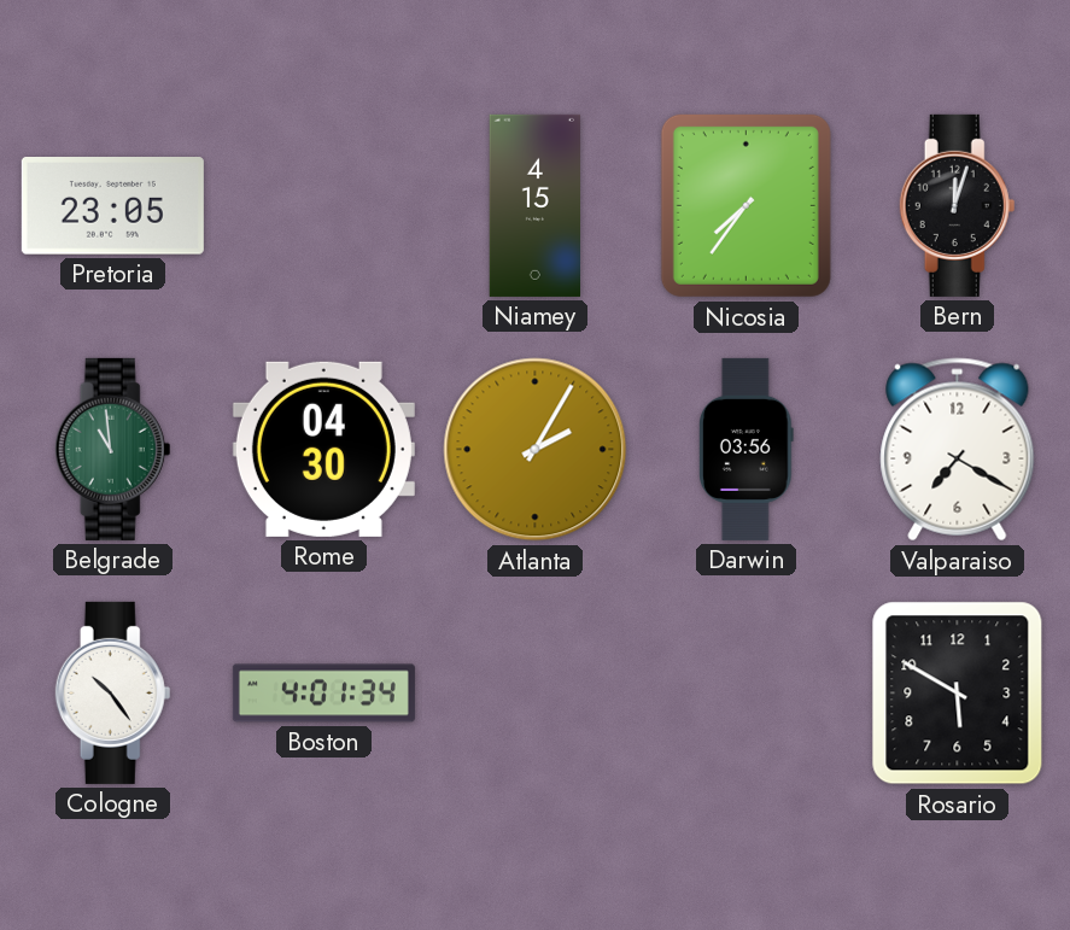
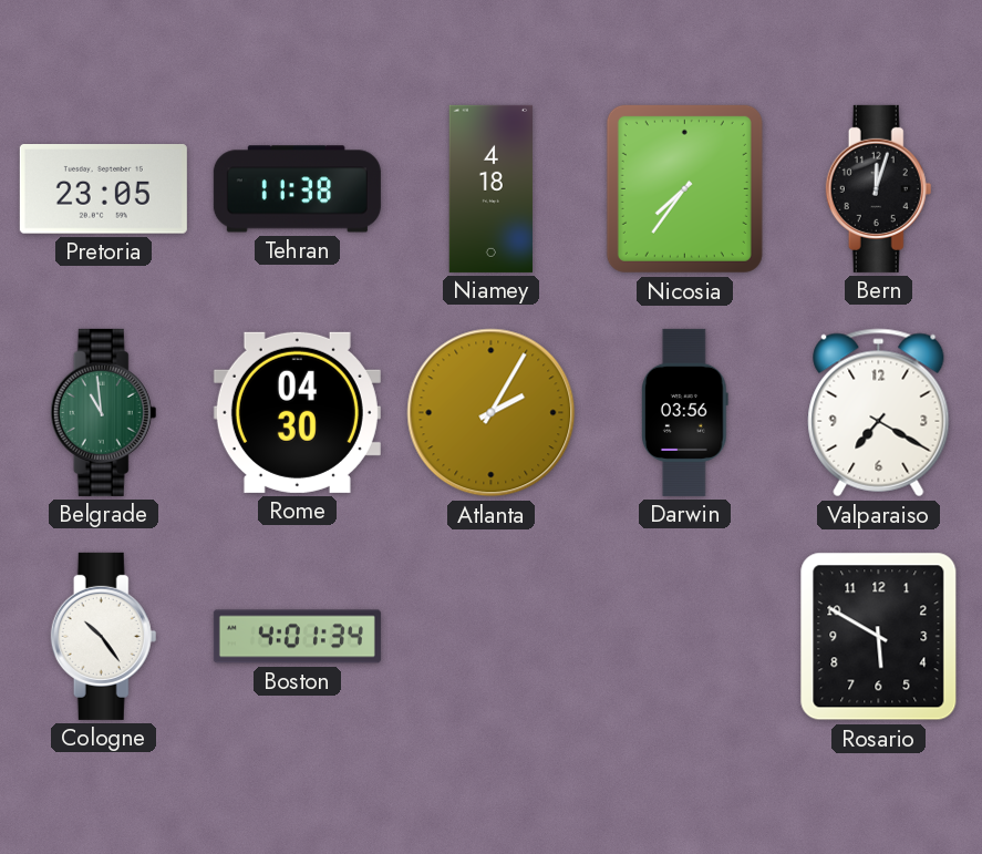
Tehran: none -> 11:38
Niamey: 4:15 -> 4:18
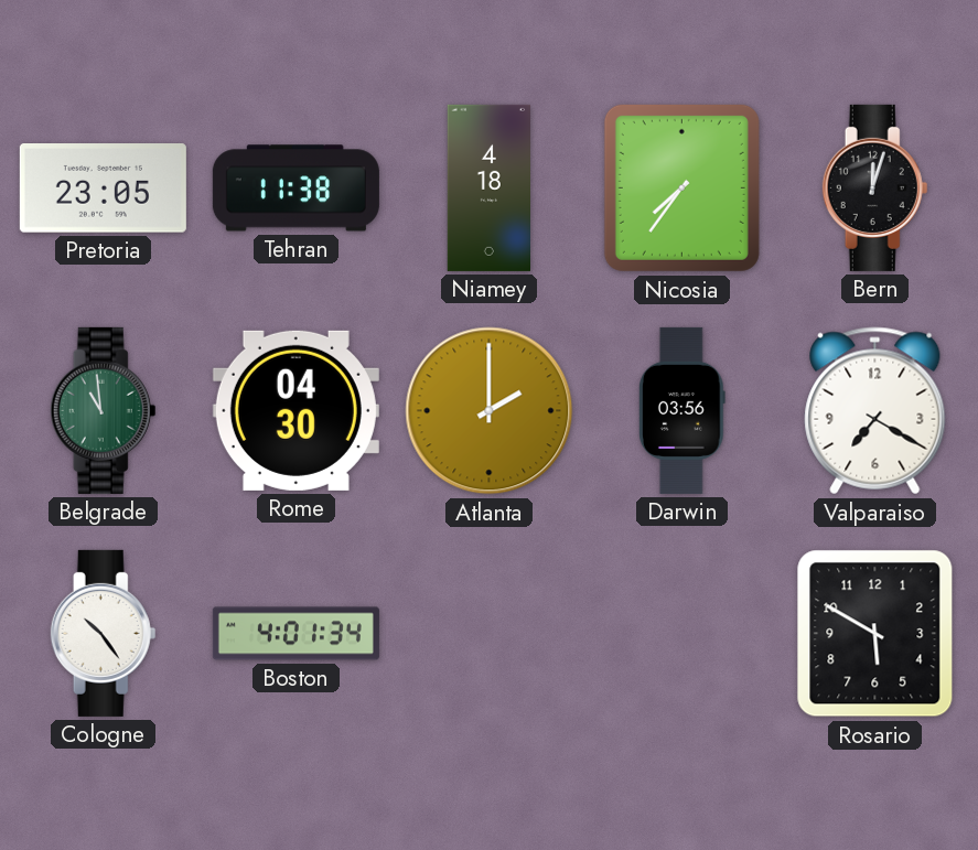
Atlanta: 2:05 -> 2:00
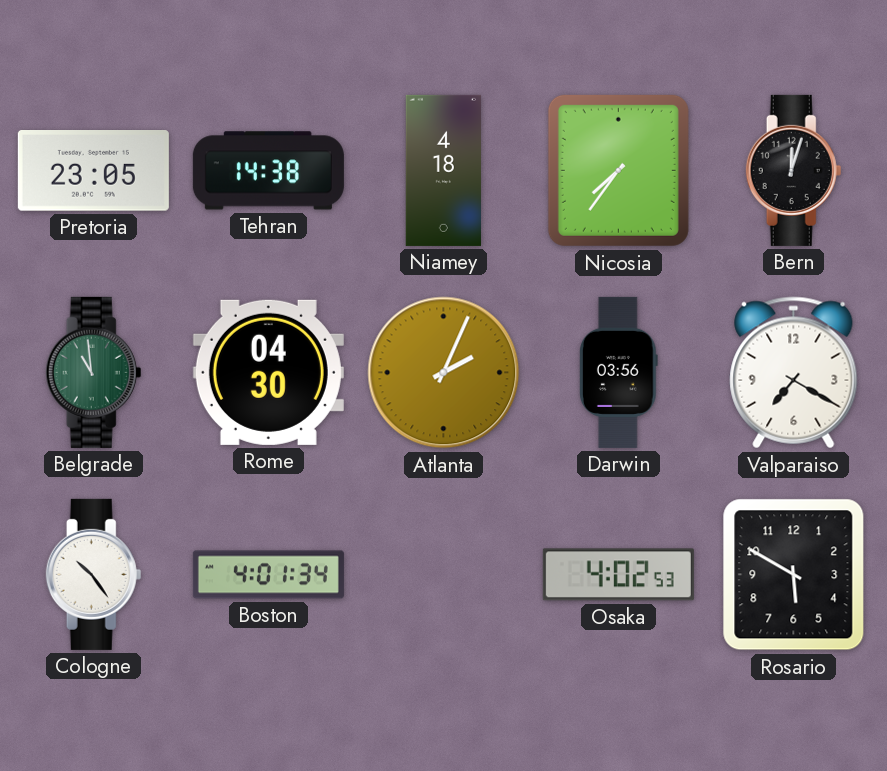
Tehran: 11:38 -> 14:38
Atlanta: 2:00 -> 2:04
Osaka: none -> 4:02
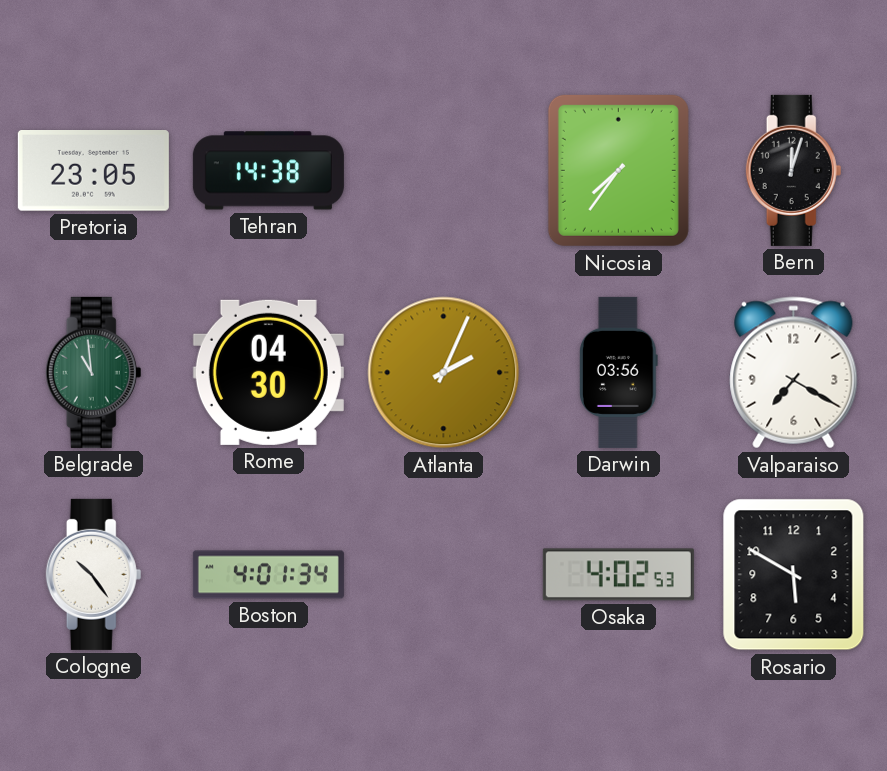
Niamey: 4:18 -> none
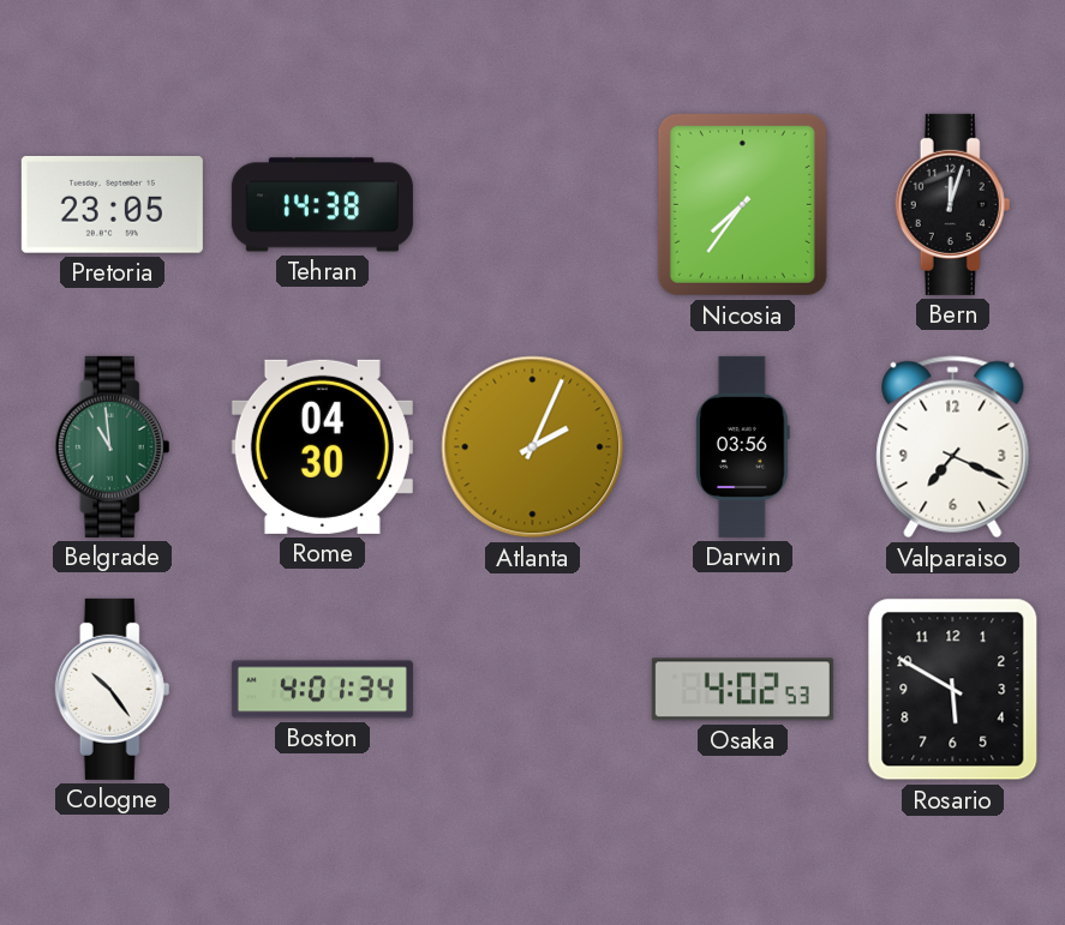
Valparaiso: 7:20 -> 7:19
